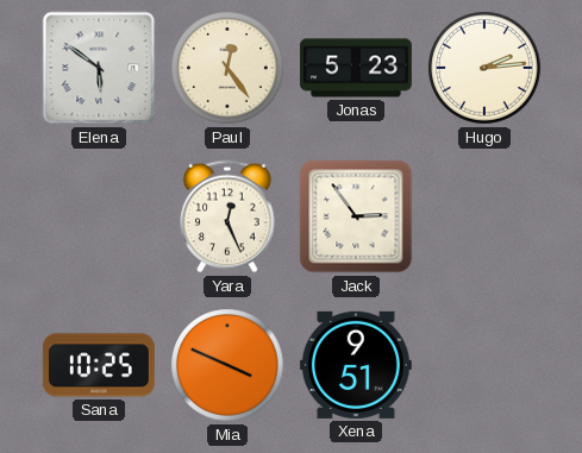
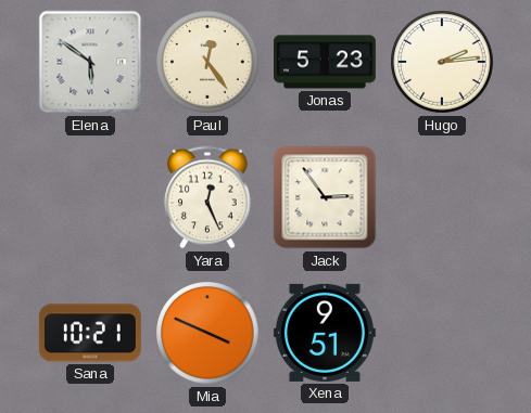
Sana: 10:25 -> 10:21
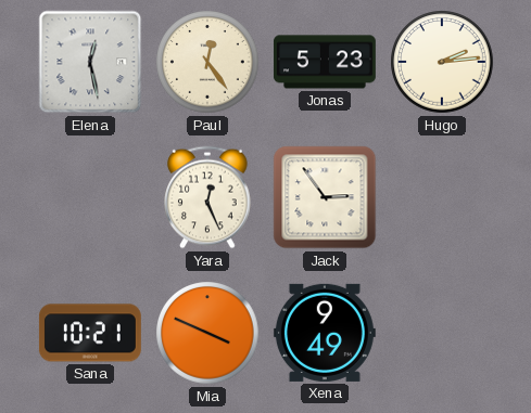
Elena: 5:51 -> 12:28
Xena: 9:51 -> 9:49
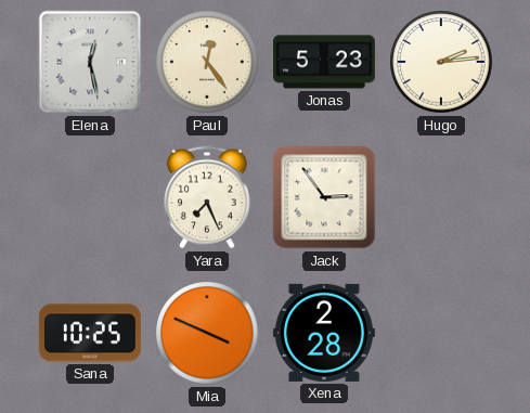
Yara: 12:26 -> 7:26
Sana: 10:21 -> 10:25
Xena: 9:49 -> 2:28
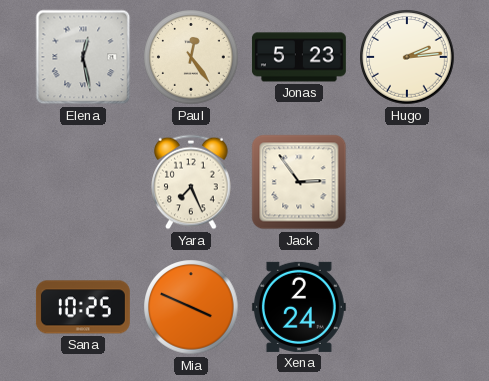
Xena: 2:28 -> 2:24
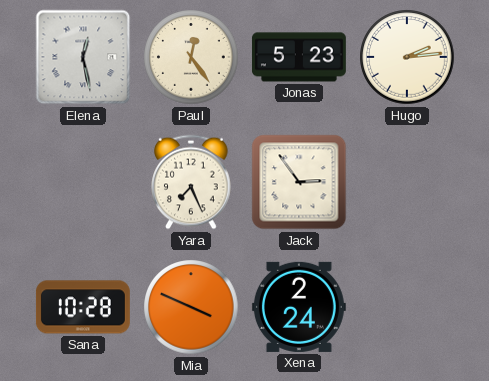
Sana: 10:25 -> 10:28
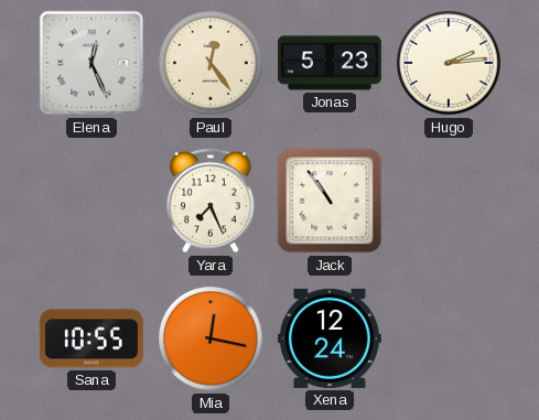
Elena: 12:28 -> 12:26
Jack: 2:54 -> 10:54
Sana: 10:28 -> 10:55
Mia: 3:49 -> 12:17
Xena: 2:24 -> 12:24
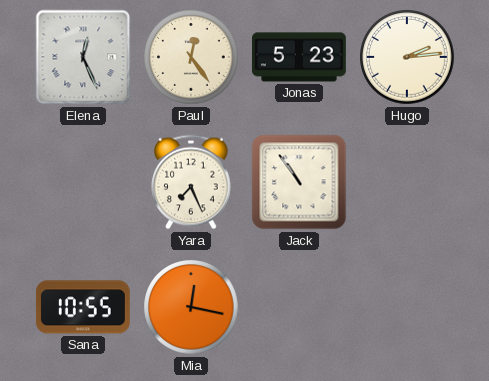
Xena: 12:24 -> none
